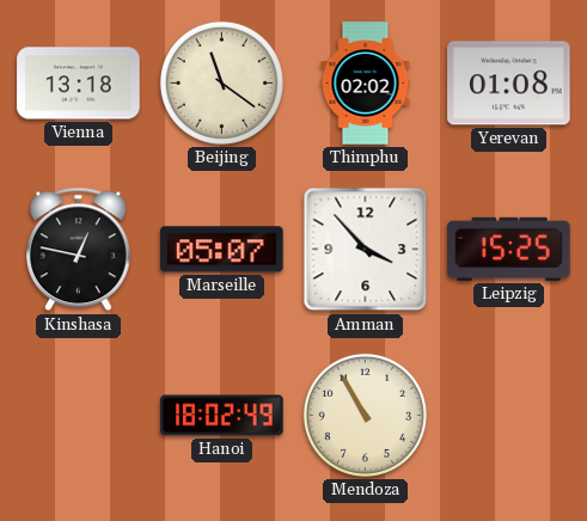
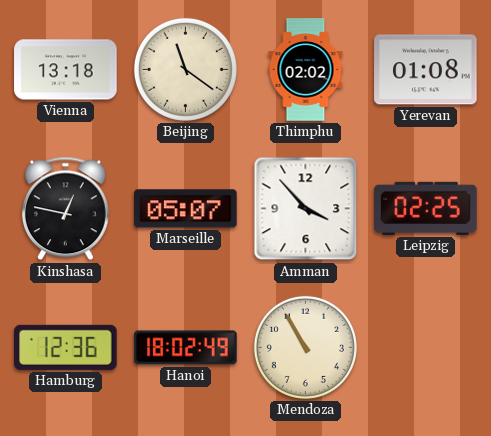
Leipzig: 15:25 -> 02:25
Hamburg: none -> 12:36
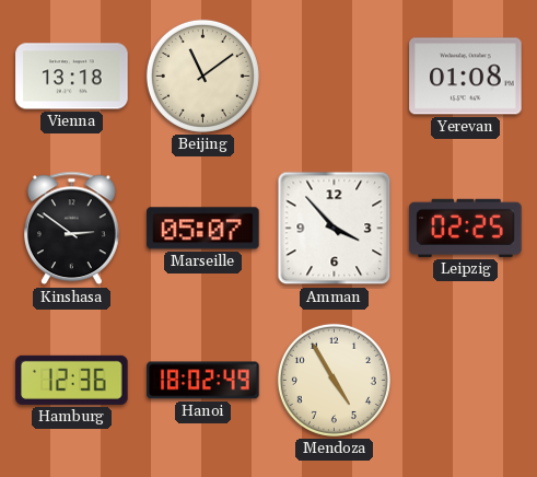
Beijing: 11:21 -> 11:09
Thimphu: 02:02 -> none
Kinshasa: 12:47 -> 2:51
Mendoza: 10:55 -> 4:55
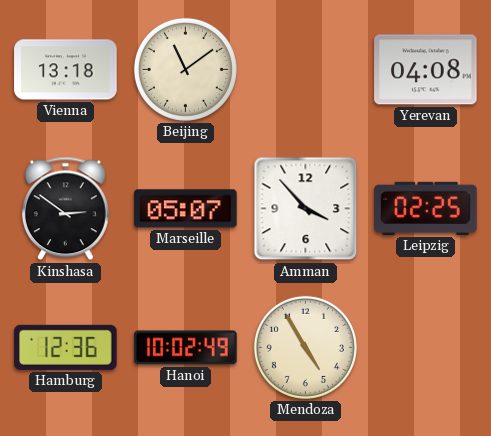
Yerevan: 01:08 -> 04:08
Hanoi: 18:02 -> 10:02
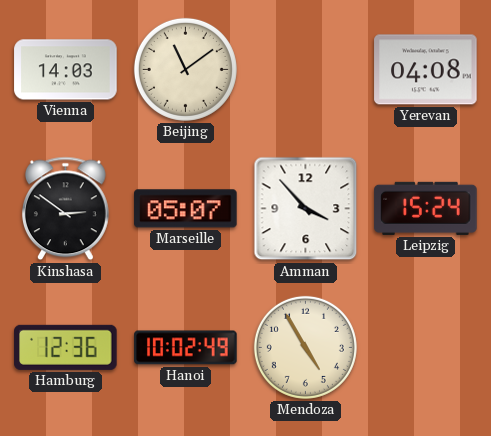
Vienna: 13:18 -> 14:03
Leipzig: 02:25 -> 15:24
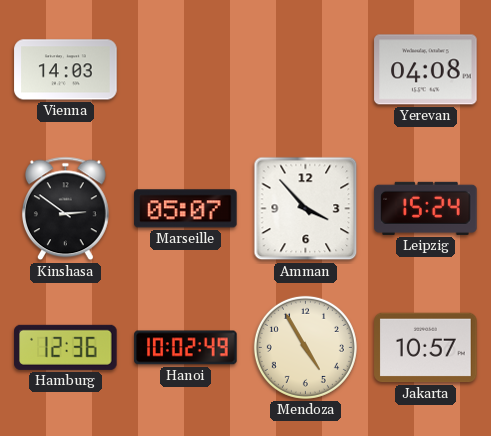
Beijing: 11:09 -> none
Jakarta: none -> 10:57
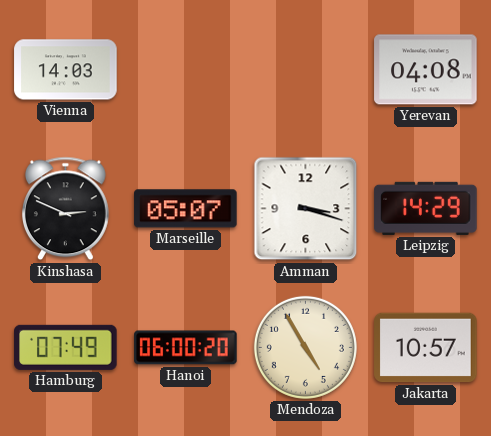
Kinshasa: 2:51 -> 2:49
Amman: 3:53 -> 3:18
Leipzig: 15:24 -> 14:29
Hamburg: 12:36 -> 07:49
Hanoi: 10:02 -> 06:00
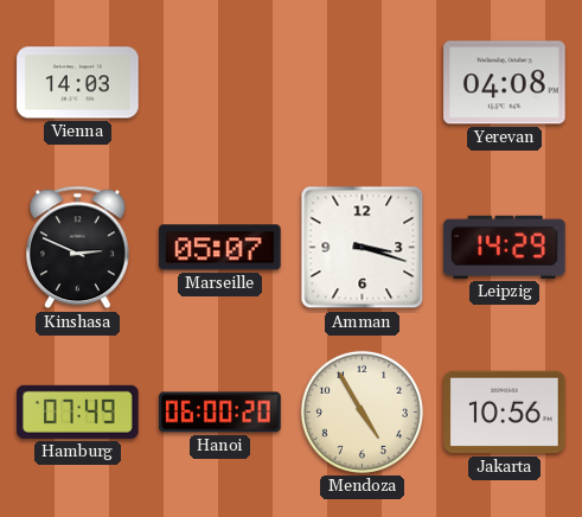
Jakarta: 10:57 -> 10:56
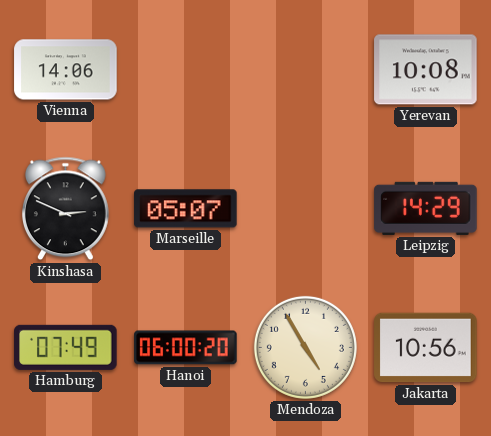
Vienna: 14:03 -> 14:06
Yerevan: 04:08 -> 10:08
Amman: 3:18 -> none
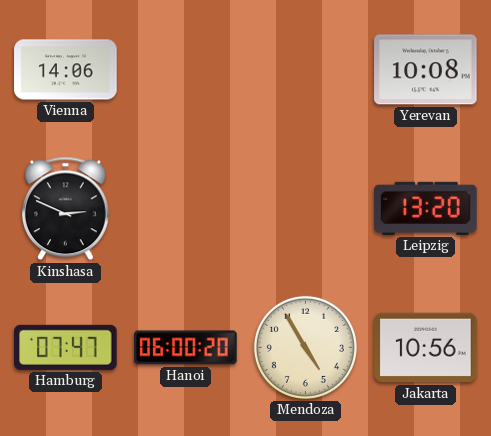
Marseille: 05:07 -> none
Leipzig: 14:29 -> 13:20
Hamburg: 07:49 -> 07:47
